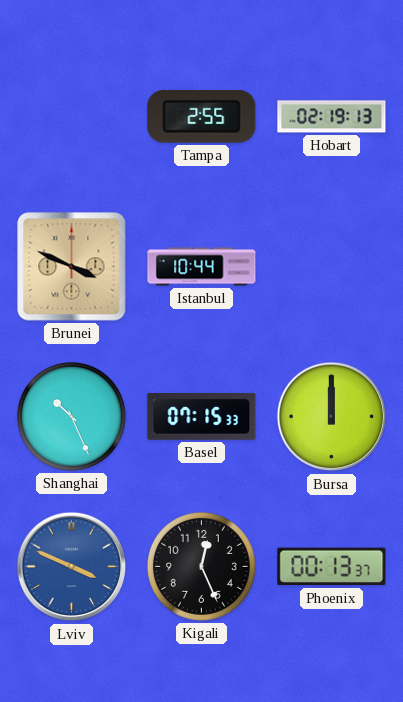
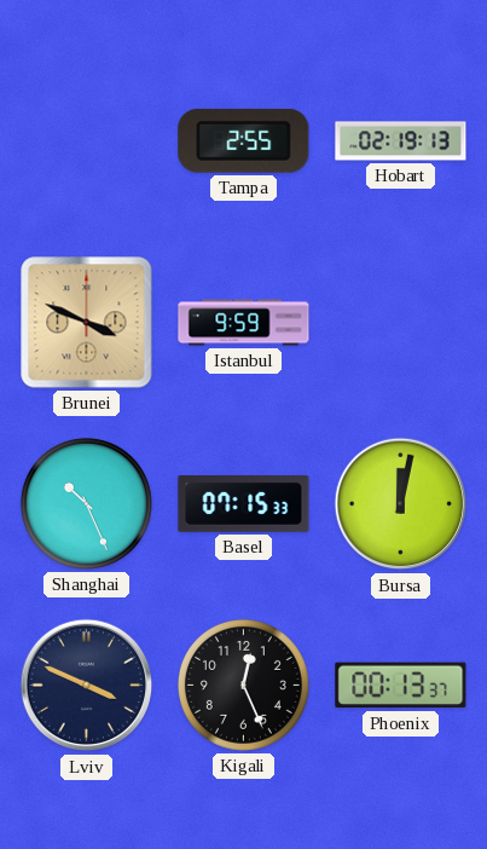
Istanbul: 10:44 -> 9:59
Bursa: 12:00 -> 12:02
Lviv dial: blue -> navy
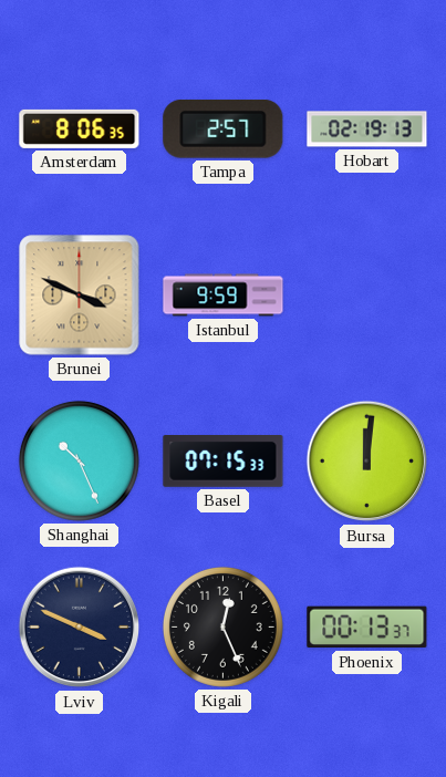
Amsterdam: none -> 8:06
Tampa: 2:55 -> 2:57
Bursa: 12:02 -> 12:01
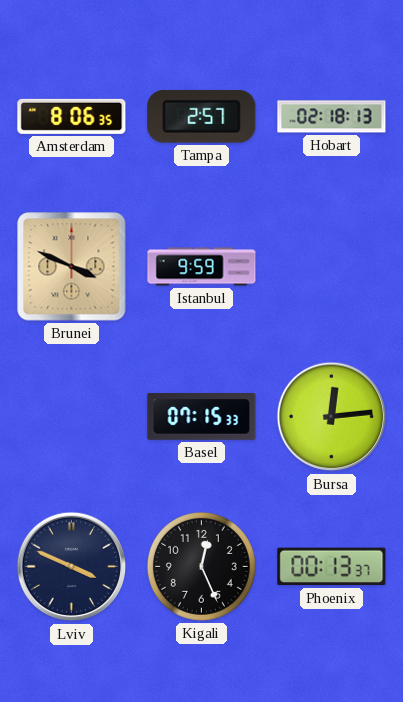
Hobart: 02:19 -> 02:18
Shanghai: 10:26 -> none
Bursa: 12:01 -> 12:14
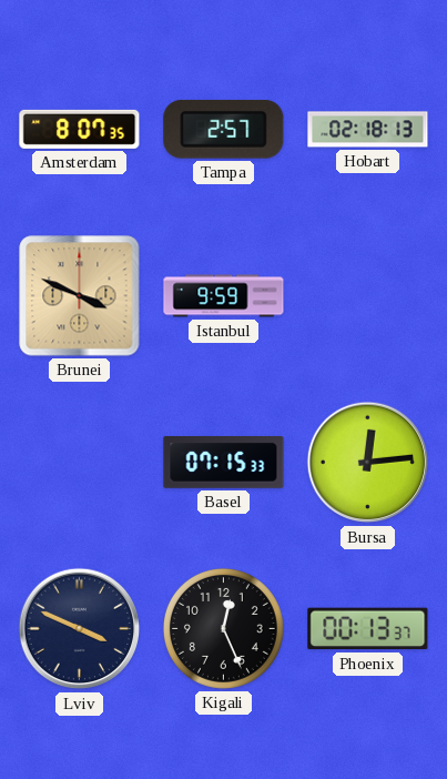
Amsterdam: 8:06 -> 8:07
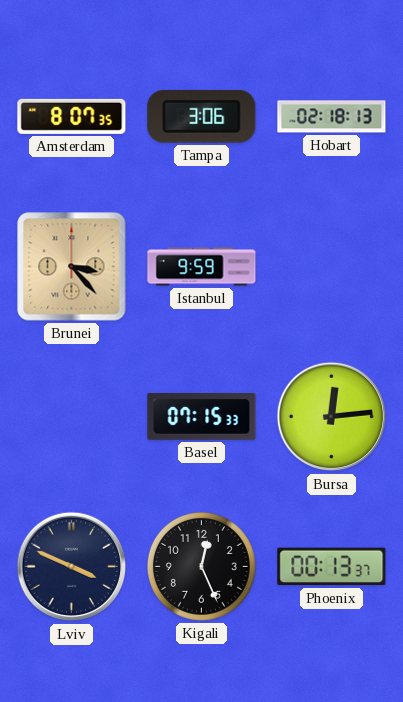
Tampa: 2:57 -> 3:06
Brunei: 3:49 -> 3:23
